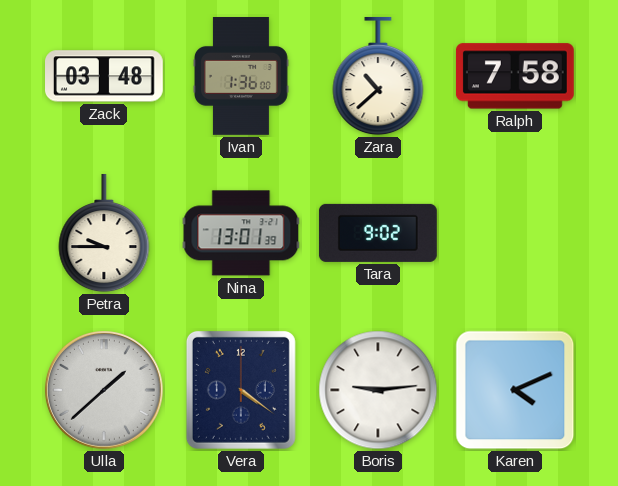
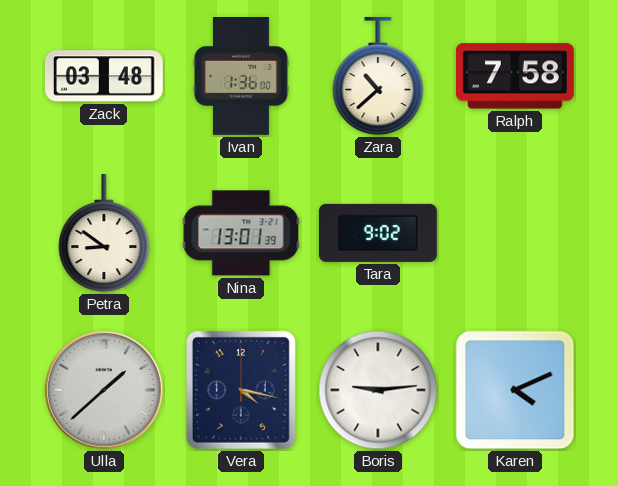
Petra: 9:45 -> 8:51
Vera: 4:21 -> 4:17
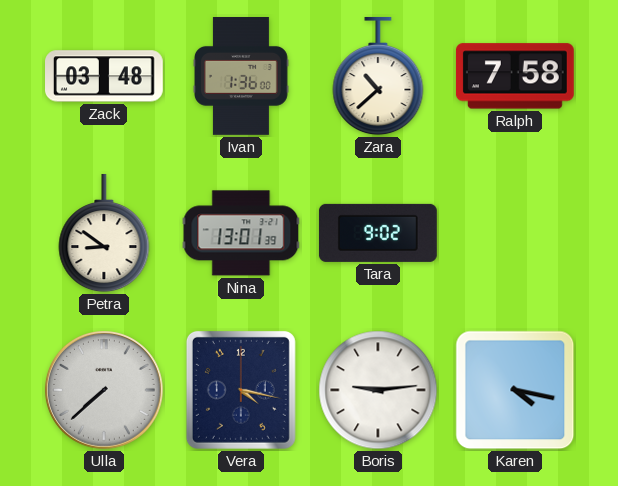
Ulla: 1:38 -> 7:38
Karen: 4:11 -> 4:17
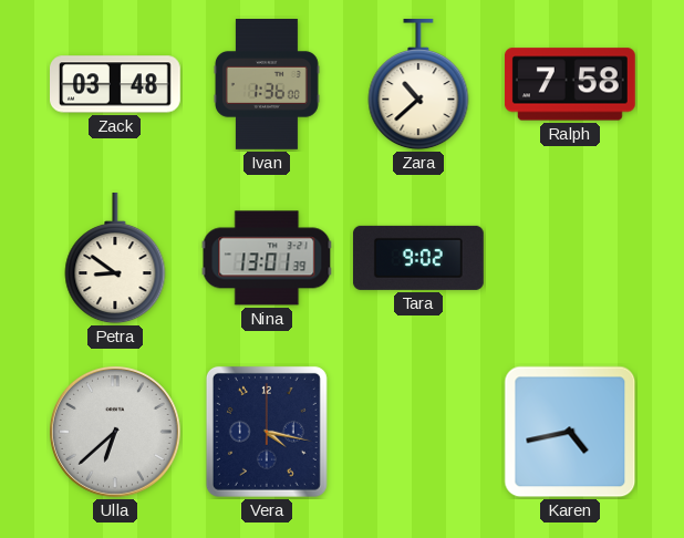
Ulla: 7:38 -> 6:38
Boris: 9:14 -> none
Karen: 4:17 -> 4:43
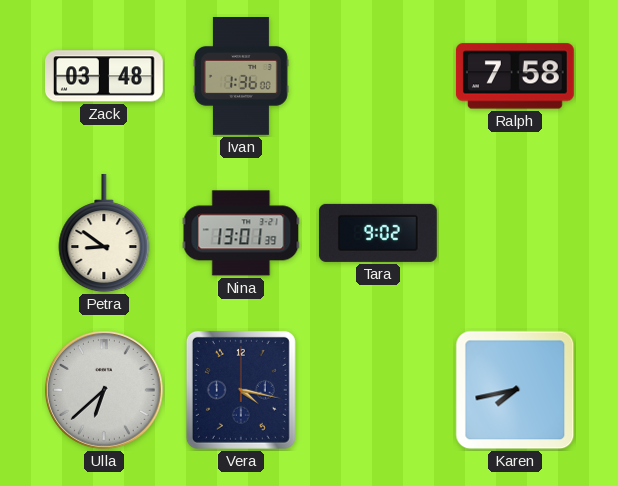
Zara: 10:38 -> none
Karen: 4:43 -> 7:43
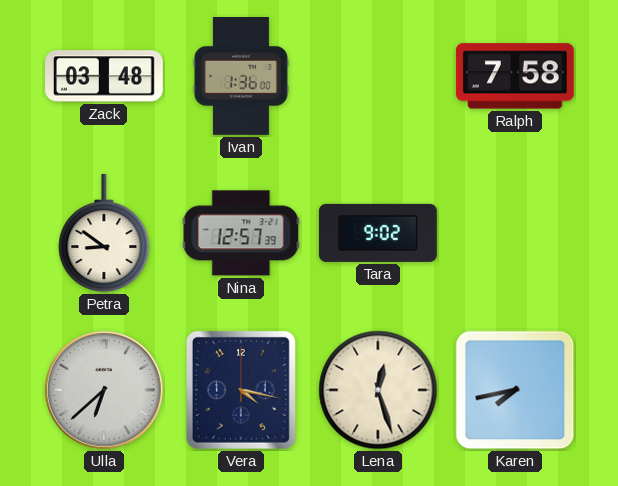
Nina: 13:01 -> 12:57
Lena: none -> 12:27
